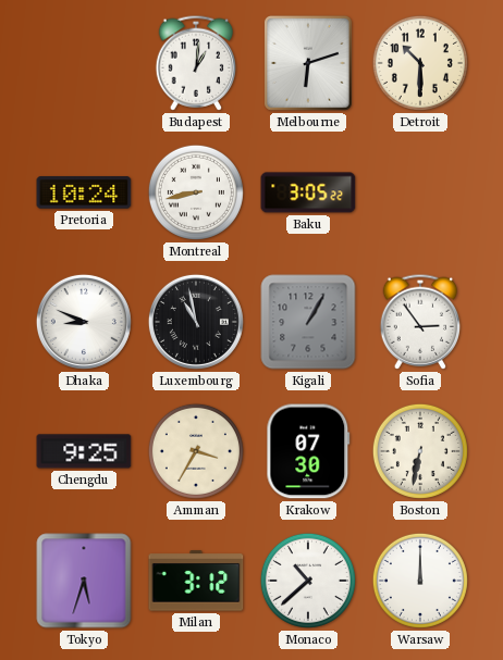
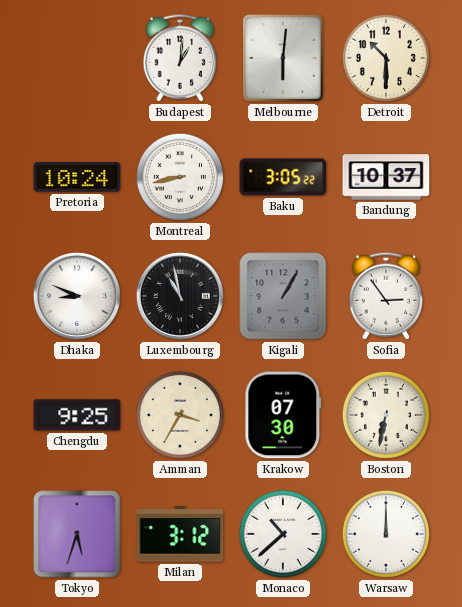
Melbourne: 6:12 -> 6:01
Bandung: none -> 10:37
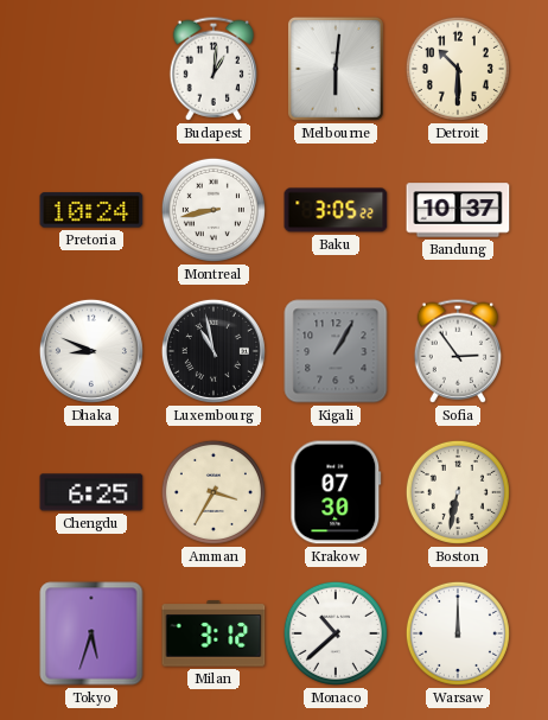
Chengdu: 9:25 -> 6:25
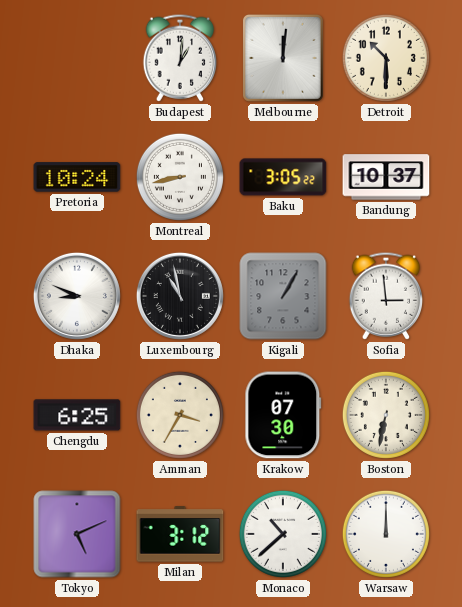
Melbourne: 6:01 -> 12:01
Sofia: 2:54 -> 2:59
Tokyo: 5:33 -> 5:11
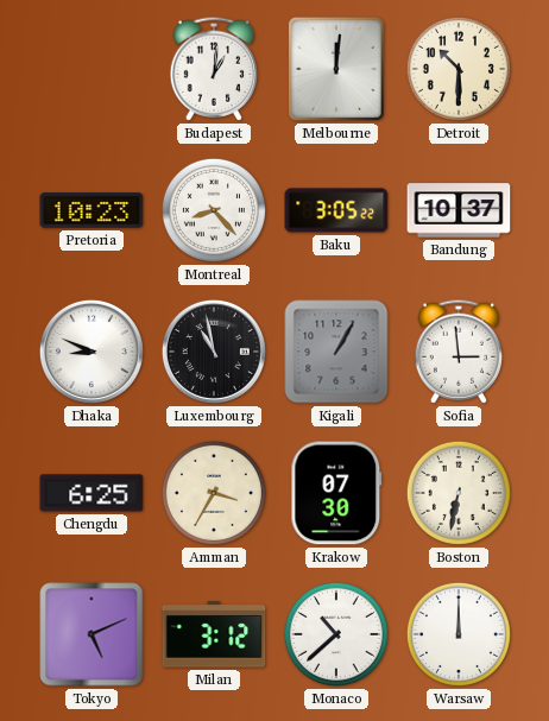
Pretoria: 10:24 -> 10:23
Montreal: 8:43 -> 8:23
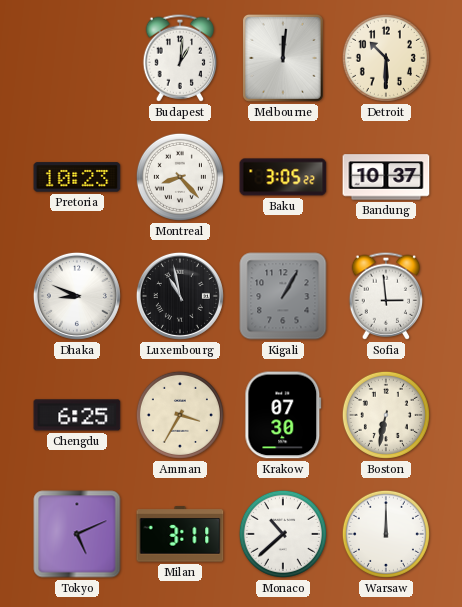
Milan: 3:12 -> 3:11
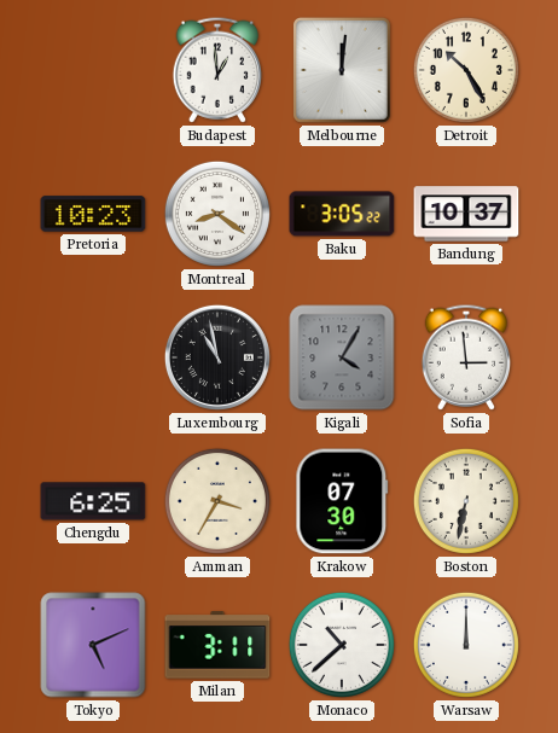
Budapest: 1:01 -> 12:59
Detroit: 10:30 -> 10:25
Montreal: 8:23 -> 8:21
Dhaka: 8:49 -> none
Kigali: 1:05 -> 4:05
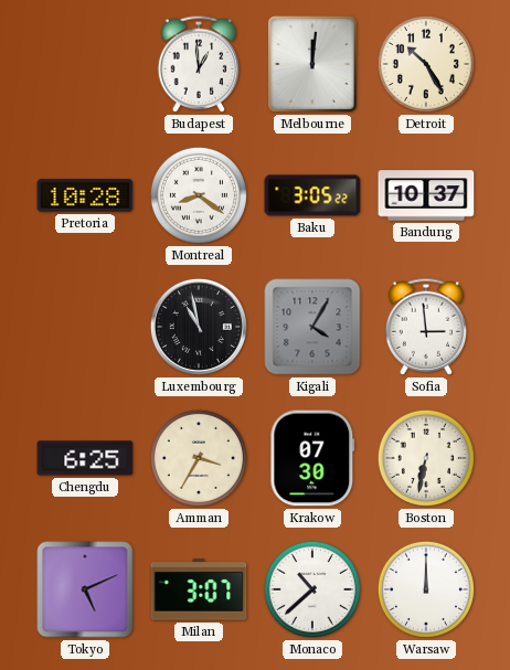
Pretoria: 10:23 -> 10:28
Milan: 3:11 -> 3:07
